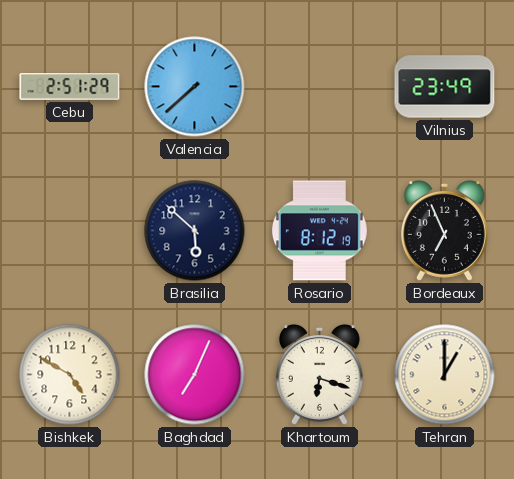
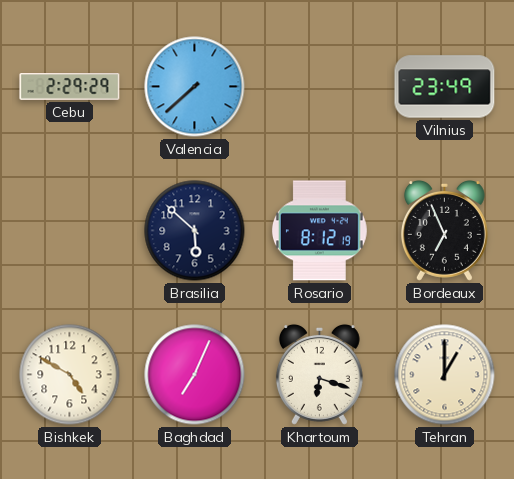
Cebu: 2:51 -> 2:29
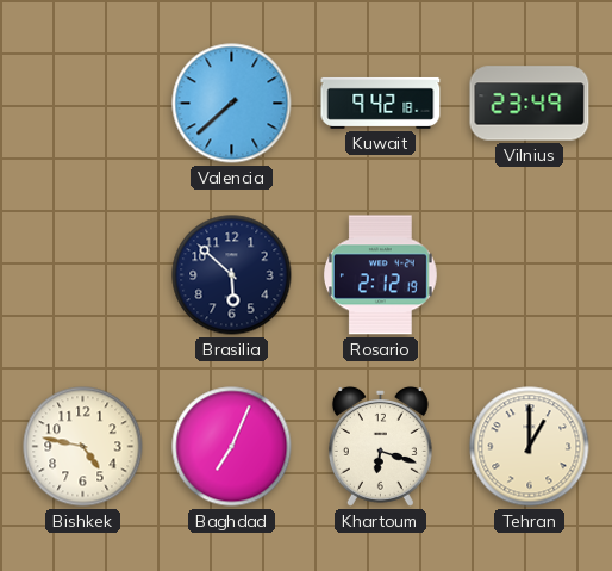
Cebu: 2:29 -> none
Kuwait: none -> 9:42
Rosario: 8:12 -> 2:12
Bordeaux: 6:56 -> none
Bishkek: 4:50 -> 4:47
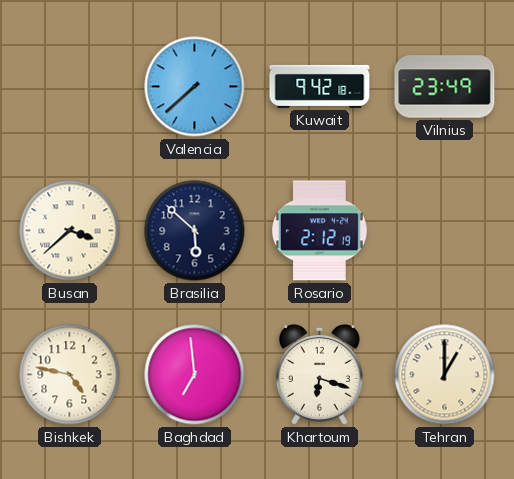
Busan: none -> 3:38
Baghdad: 7:04 -> 6:59
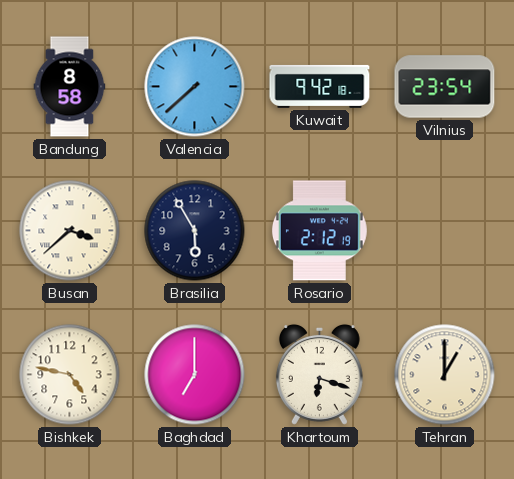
Bandung: none -> 8:58
Vilnius: 23:49 -> 23:54
Brasilia: 5:52 -> 5:55
Baghdad: 6:59 -> 7:00
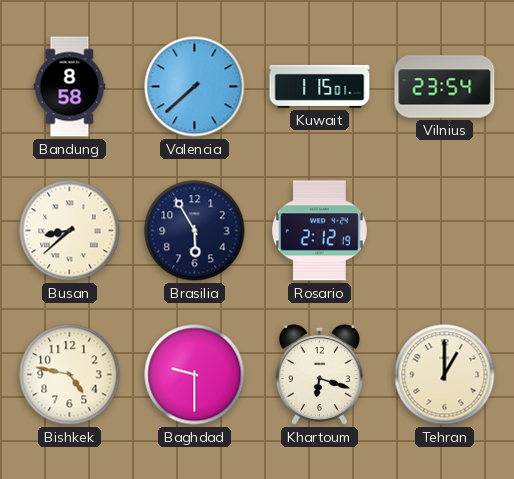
Kuwait: 9:42 -> 1:15
Busan: 3:38 -> 8:38
Baghdad: 7:00 -> 9:30
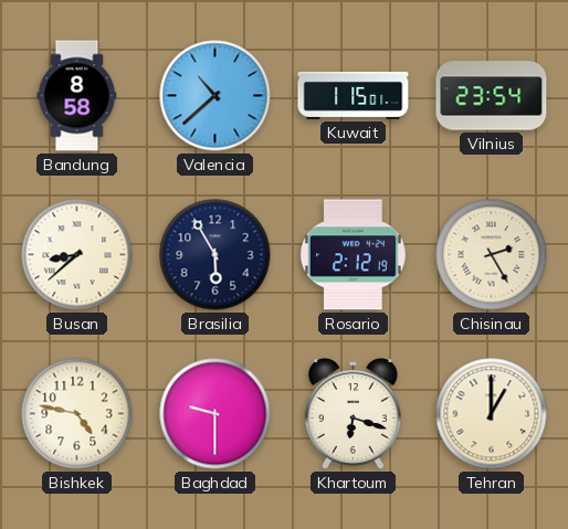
Valencia: 7:38 -> 10:38
Chisinau: none -> 2:25
